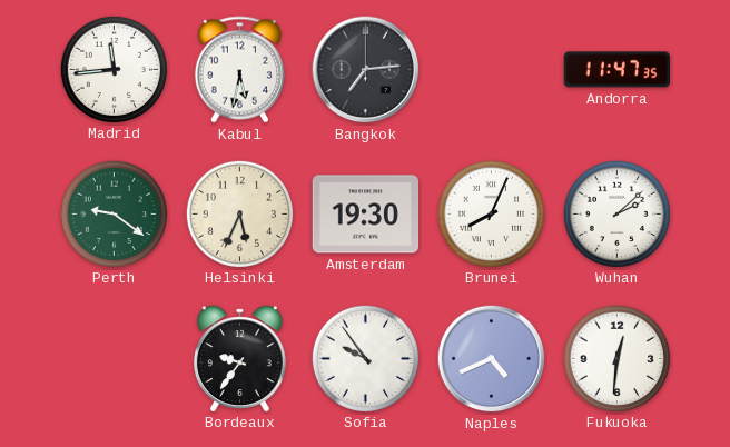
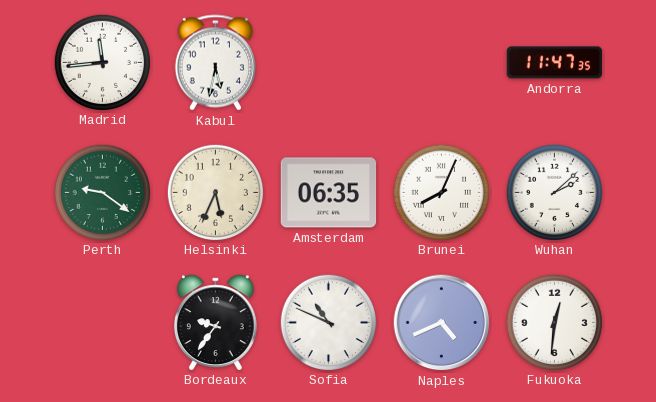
Bangkok: 7:14 -> none
Amsterdam: 19:30 -> 06:35
Sofia: 9:54 -> 10:49
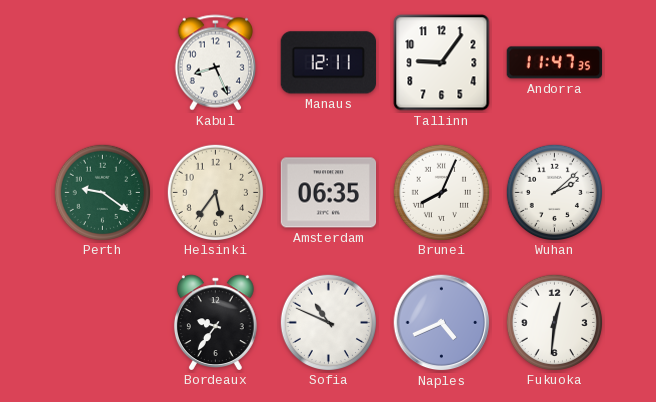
Madrid: 11:44 -> none
Kabul: 5:32 -> 8:26
Manaus: none -> 12:11
Tallinn: none -> 9:06
Helsinki: 5:34 -> 5:36
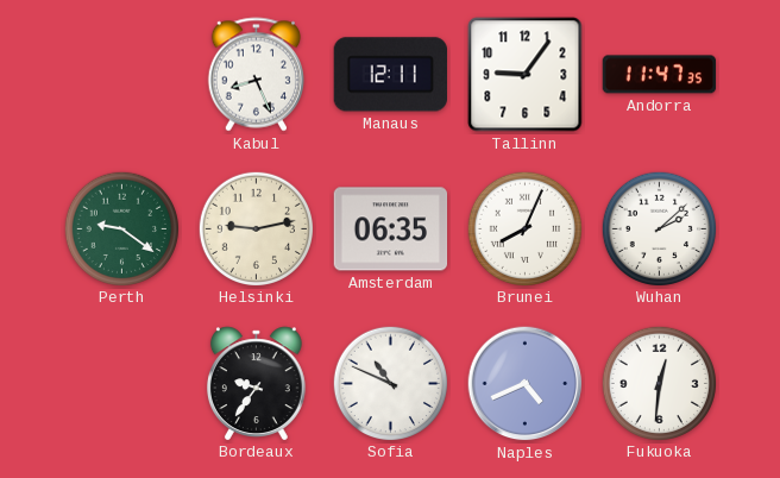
Helsinki: 5:36 -> 9:13
